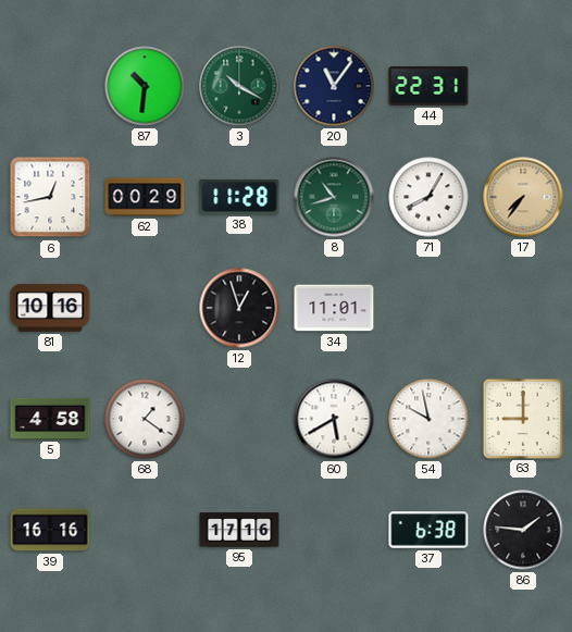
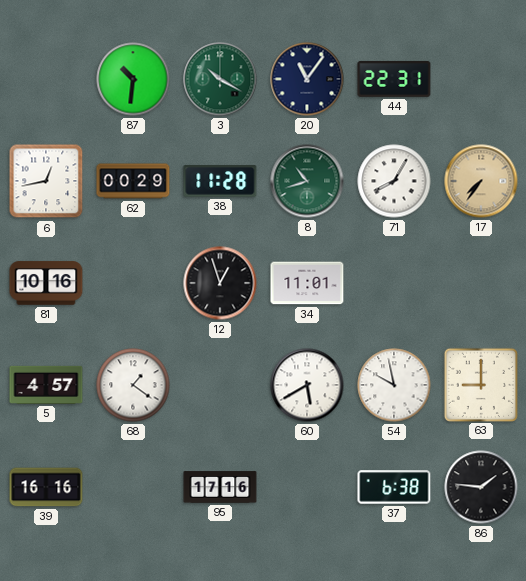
5: 4:58 -> 4:57
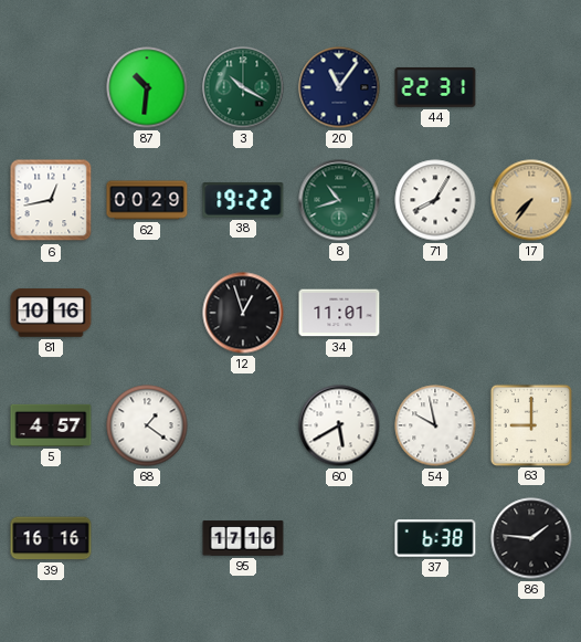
38: 11:28 -> 19:22
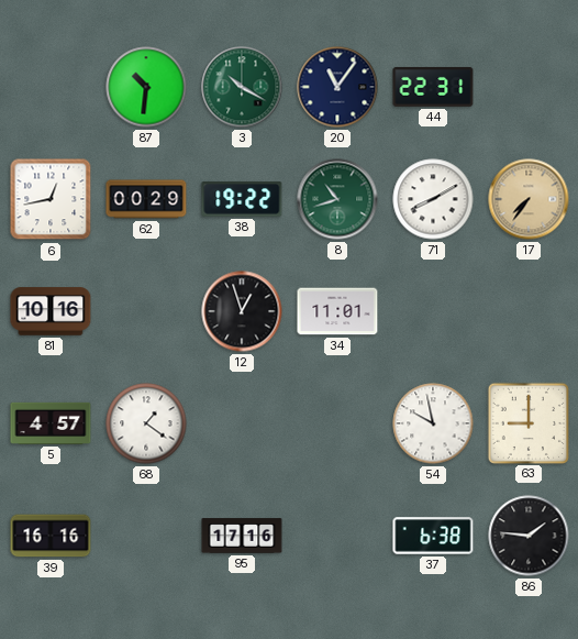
71: 8:05 -> 8:10
60: 5:40 -> none
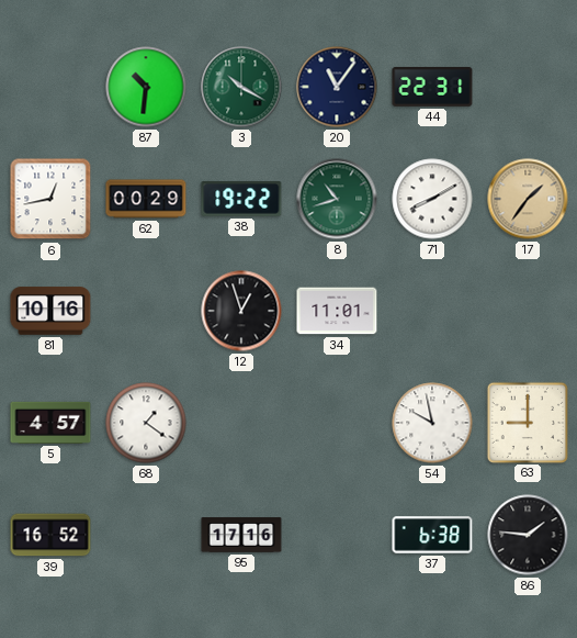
17: 7:36 -> 1:36
39: 16:16 -> 16:52
